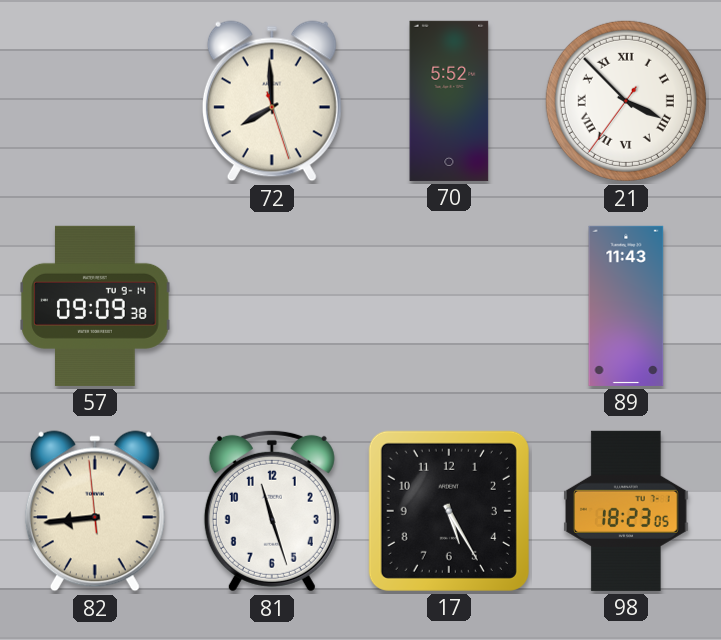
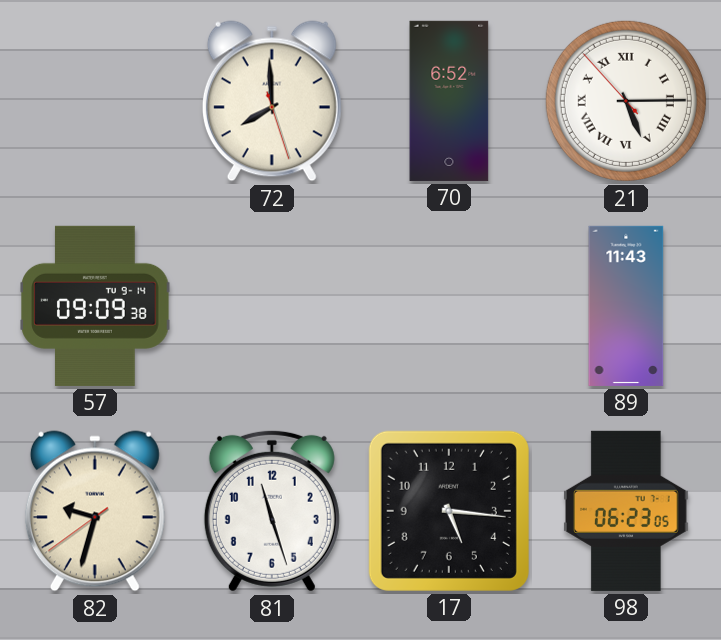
70: 5:52 -> 6:52
21: 3:52 -> 5:14
82: 8:43 -> 9:32
17: 5:25 -> 5:16
98: 18:23 -> 06:23
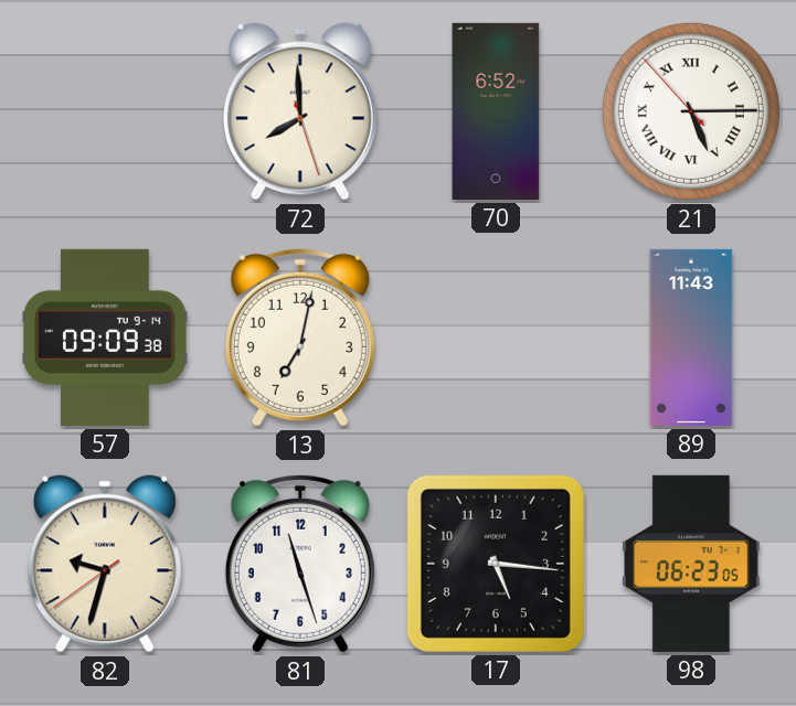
13: none -> 7:02
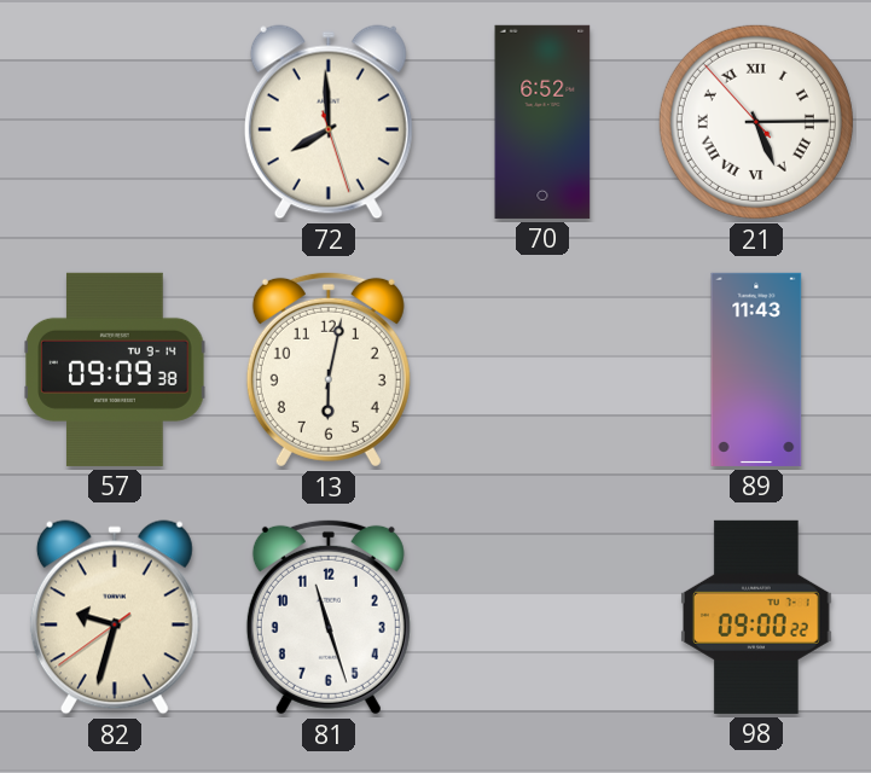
13: 7:02 -> 6:02
17: 5:16 -> none
98: 06:23 -> 09:00
